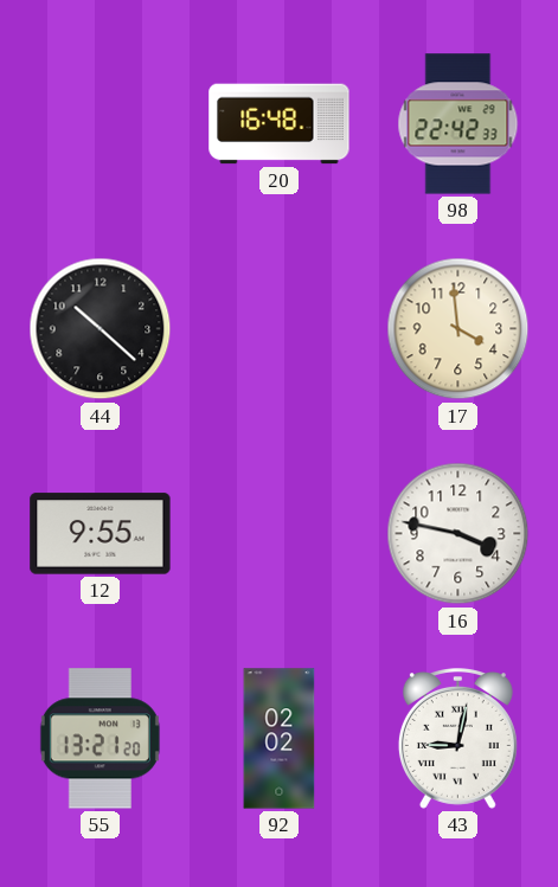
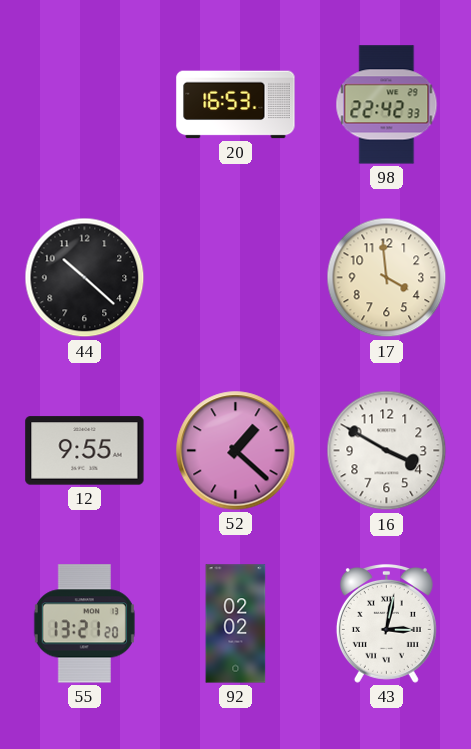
20: 16:48 -> 16:53
52: none -> 1:22
16: 3:47 -> 3:50
43: 9:02 -> 3:02
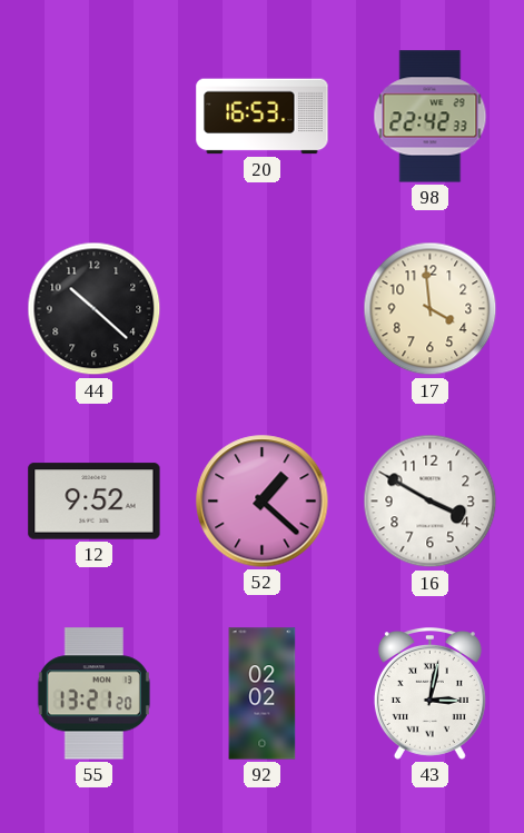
12: 9:55 -> 9:52
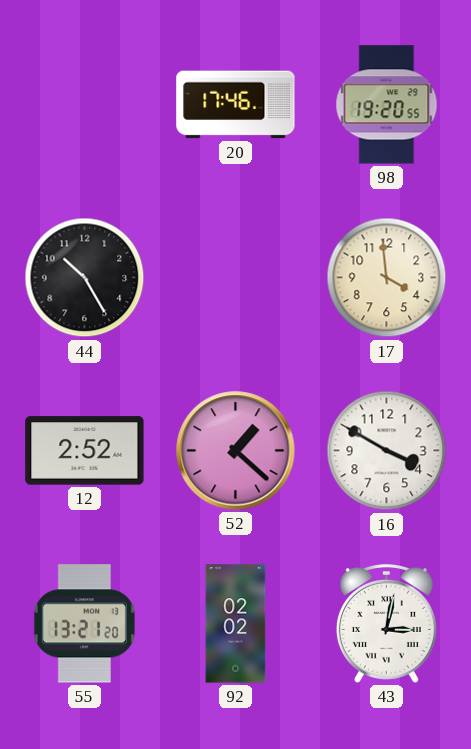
20: 16:53 -> 17:46
98: 22:42 -> 19:20
44: 10:22 -> 10:25
12: 9:52 -> 2:52
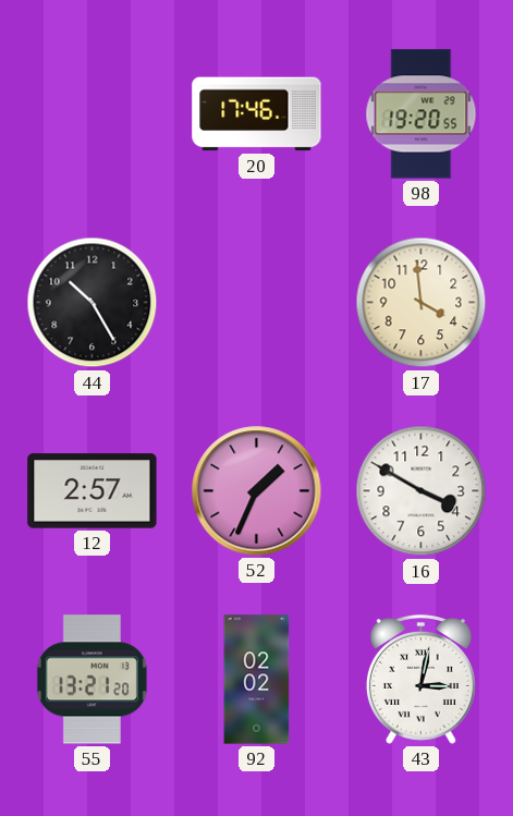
12: 2:52 -> 2:57
52: 1:22 -> 1:34
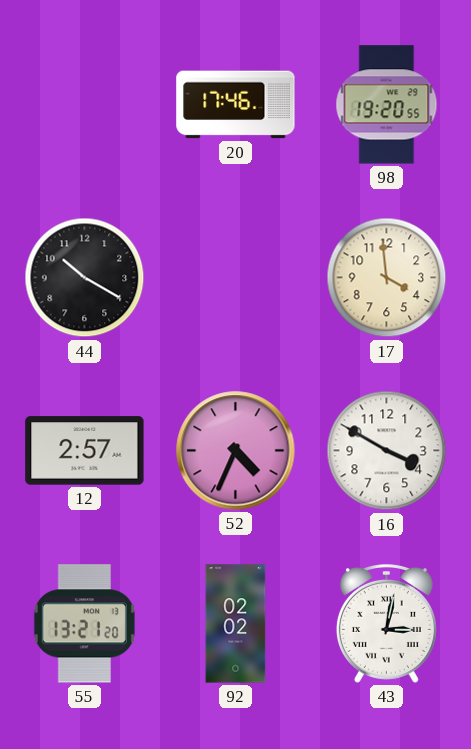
44: 10:25 -> 10:20
52: 1:34 -> 4:34
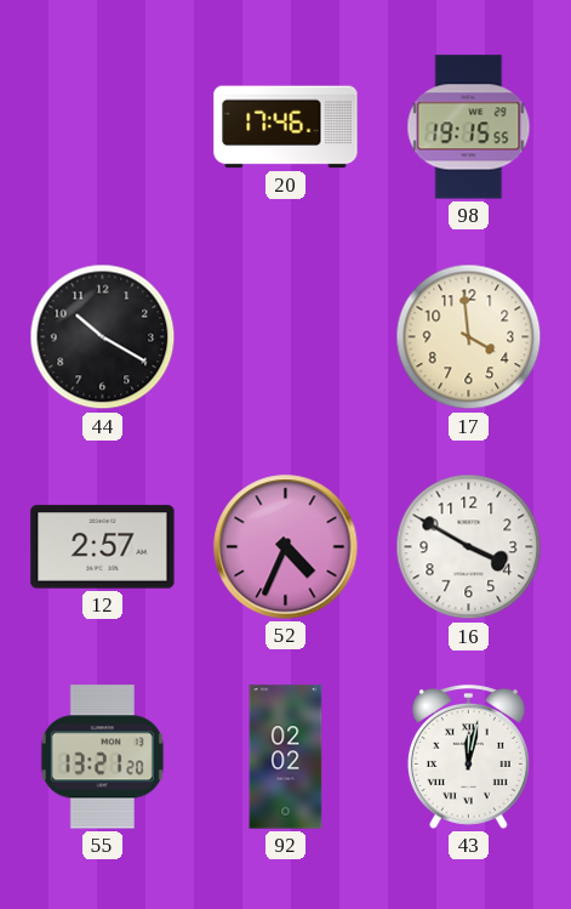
98: 19:20 -> 19:15
43: 3:02 -> 12:02
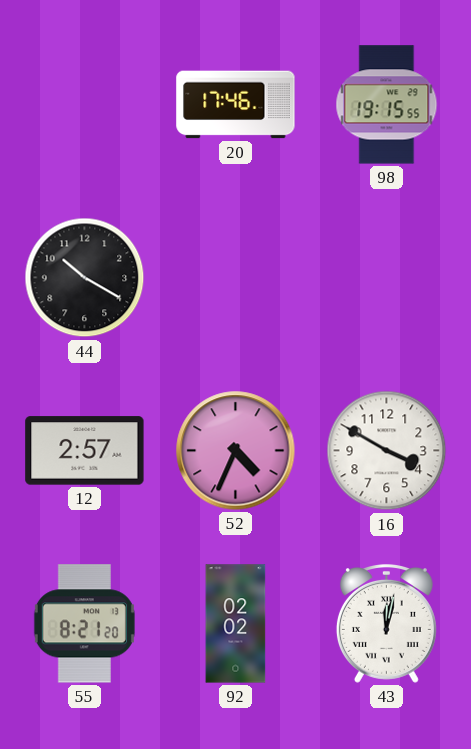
17: 3:59 -> none
55: 13:21 -> 8:21
